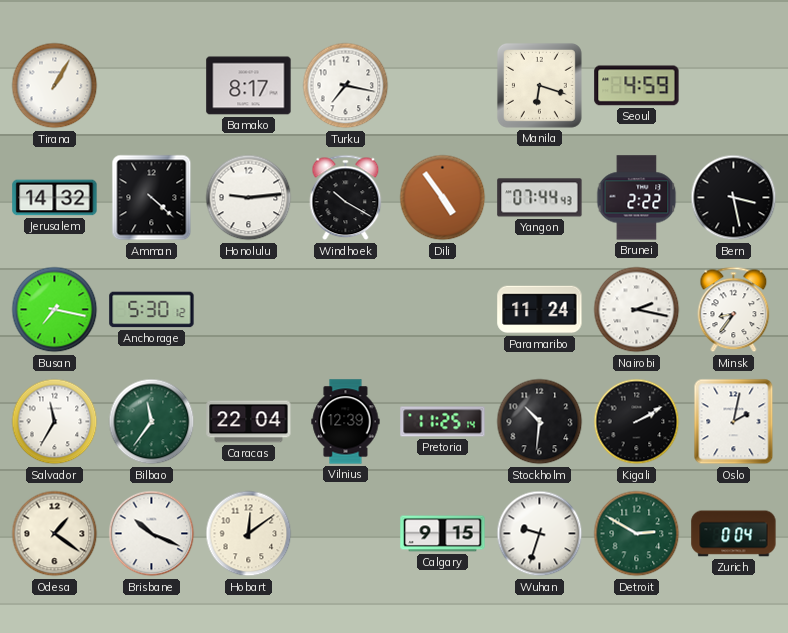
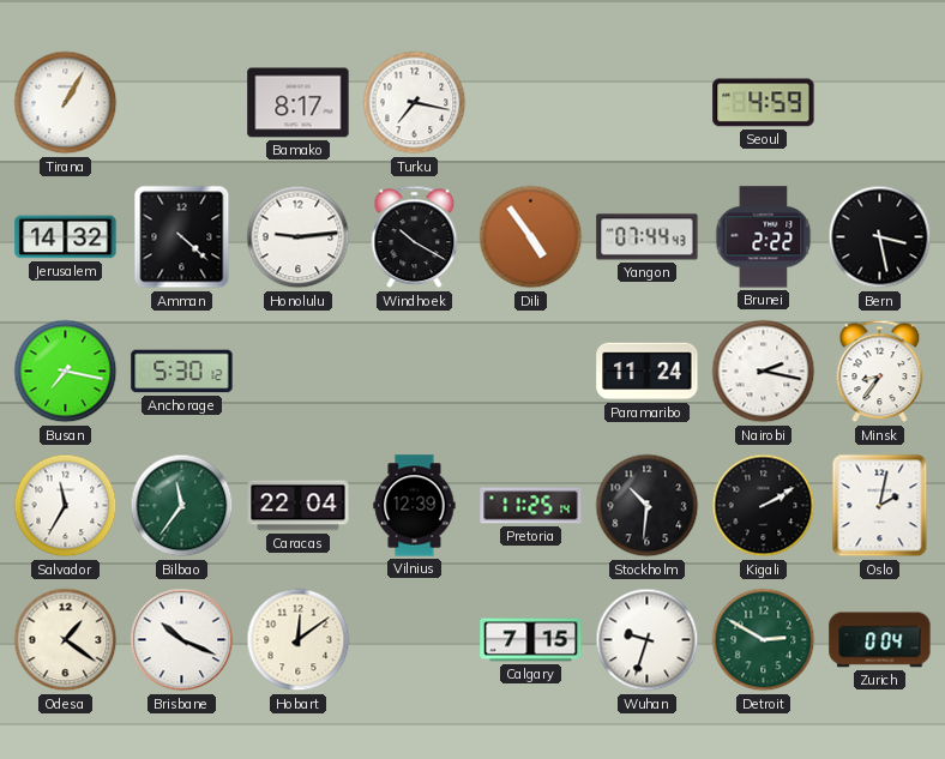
Manila: 6:18 -> none
Calgary: 9:15 -> 7:15
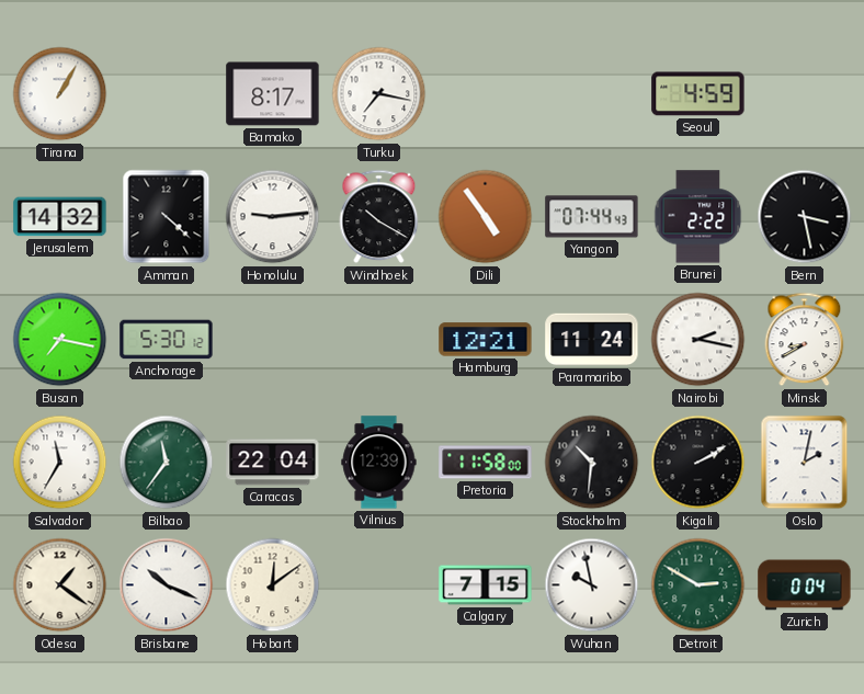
Hamburg: none -> 12:21
Minsk: 8:36 -> 8:40
Pretoria: 11:25 -> 11:58
Wuhan: 9:33 -> 9:58
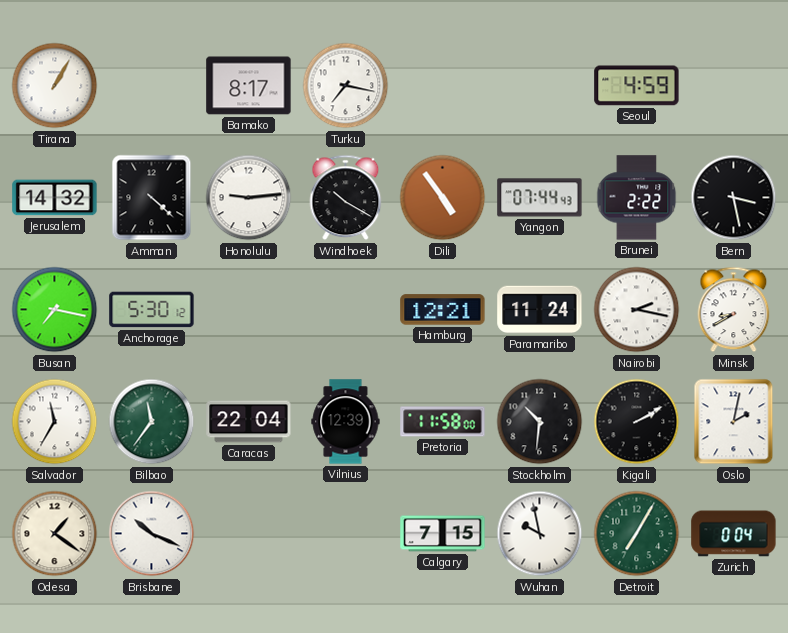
Hobart: 12:09 -> none
Detroit: 2:50 -> 7:05
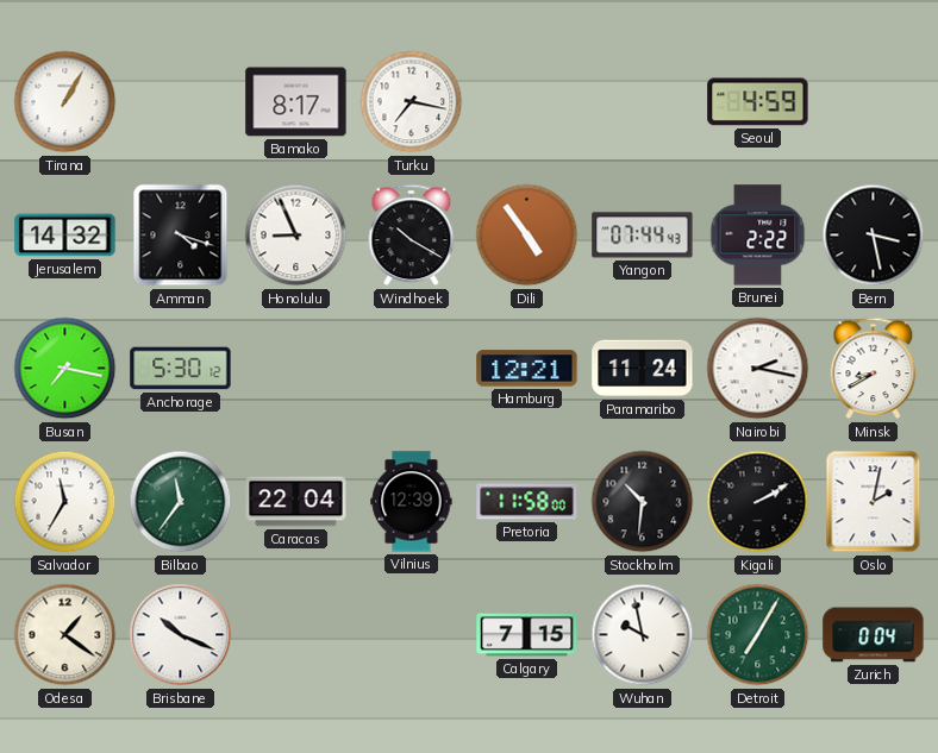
Amman: 4:22 -> 4:18
Honolulu: 9:14 -> 8:56
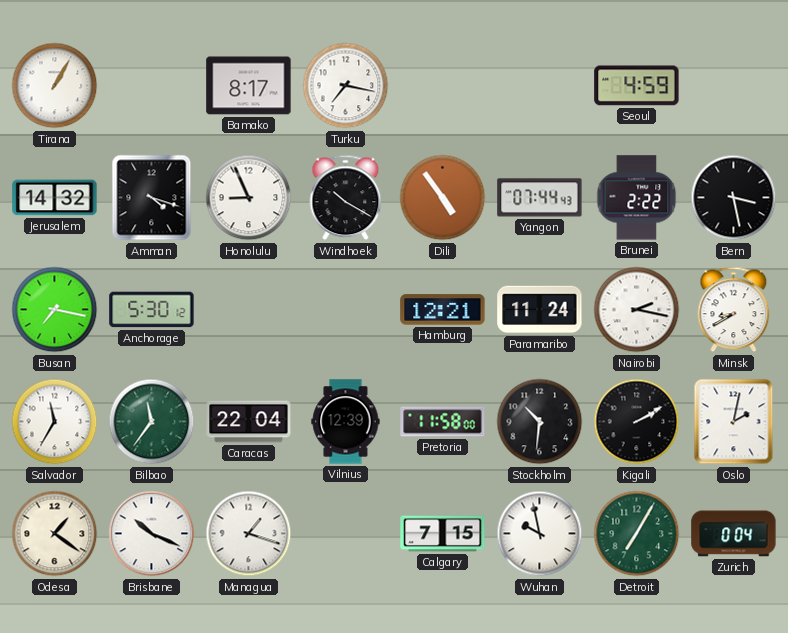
Managua: none -> 1:18
